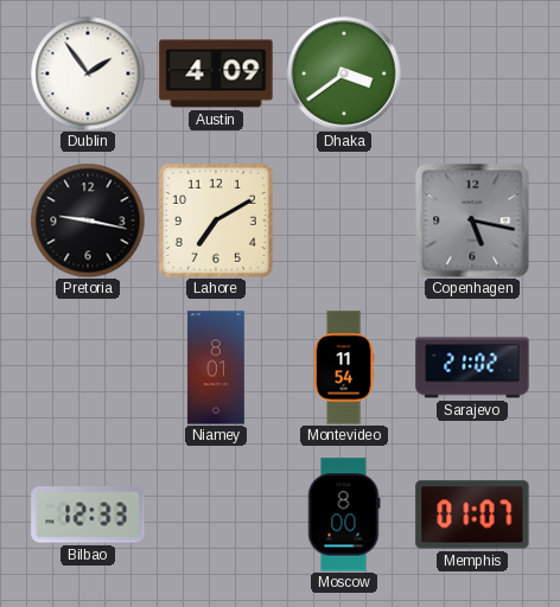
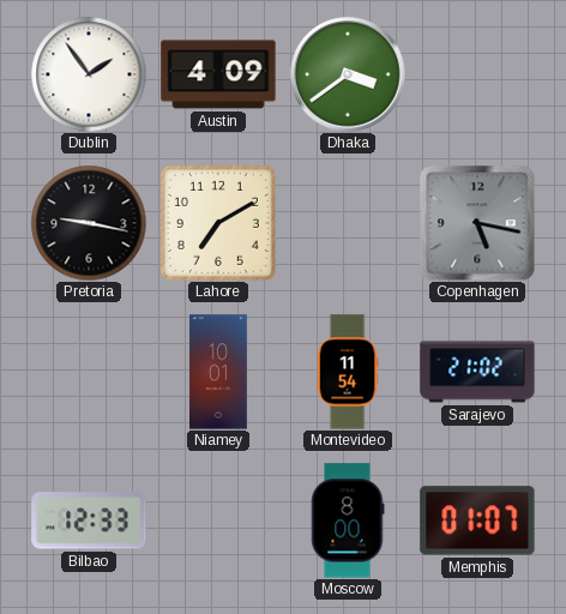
Niamey: 8:01 -> 10:01
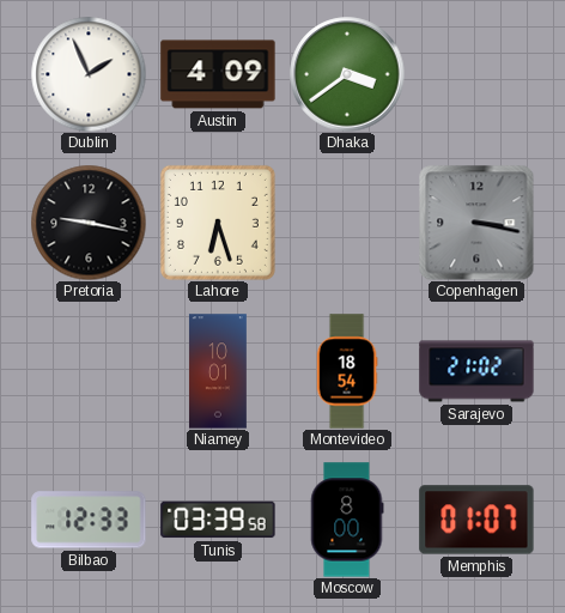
Dublin: 1:54 -> 1:56
Lahore: 7:10 -> 6:27
Copenhagen: 5:17 -> 3:17
Montevideo: 11:54 -> 18:54
Tunis: none -> 03:39
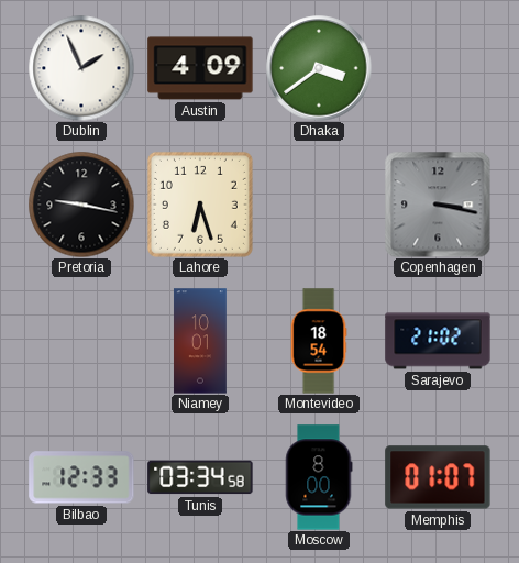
Tunis: 03:39 -> 03:34
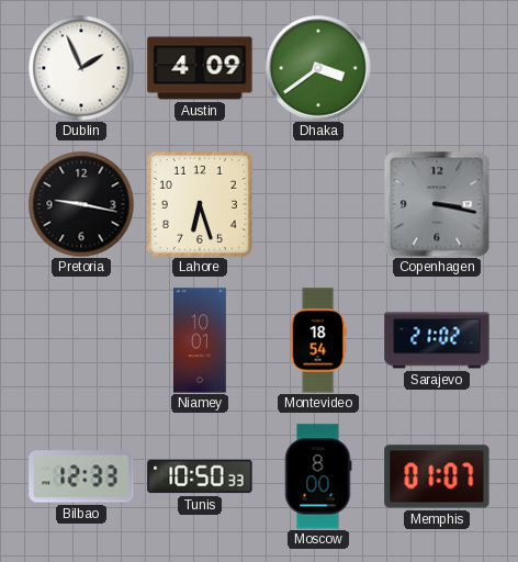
Tunis: 03:34 -> 10:50
